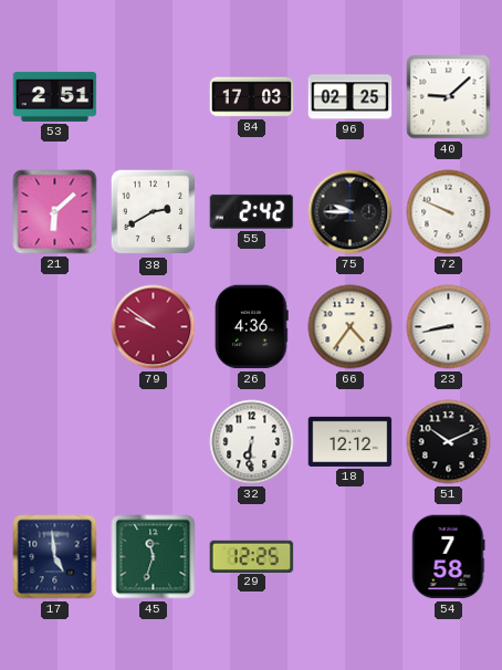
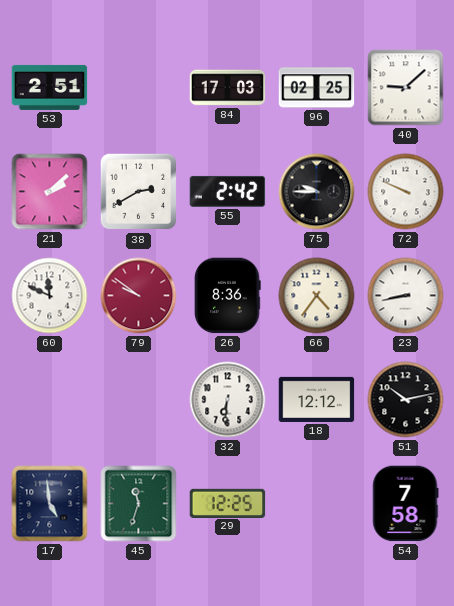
21: 6:08 -> 2:08
60: none -> 11:49
26: 4:36 -> 8:36
51: 10:11 -> 10:13
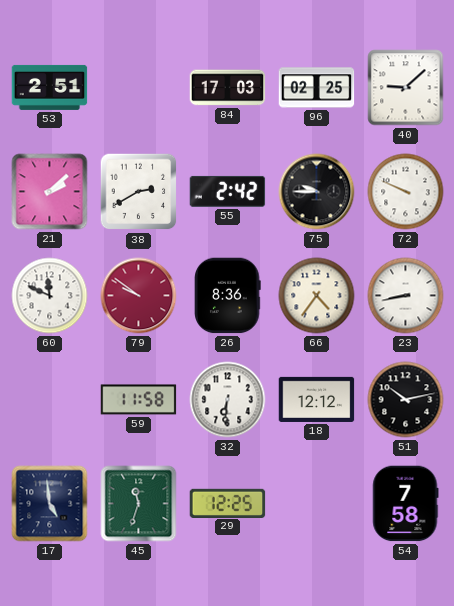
59: none -> 11:58
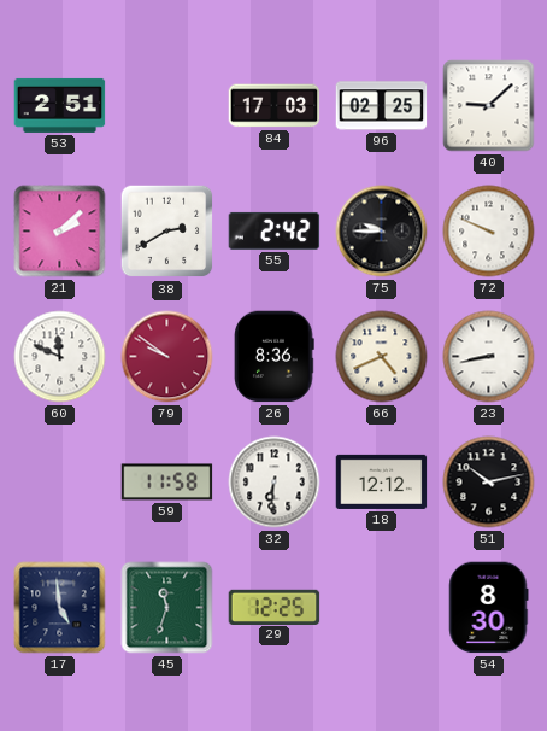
66: 4:36 -> 4:41
54: 7:58 -> 8:30
